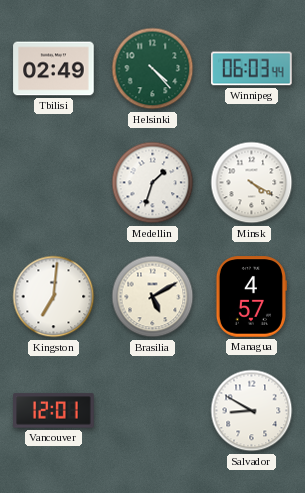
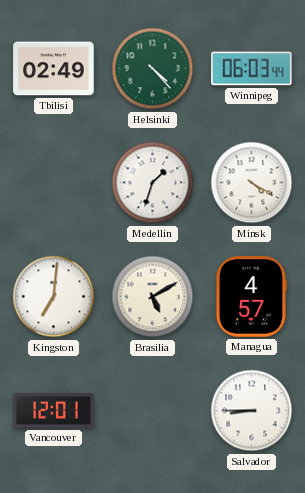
Salvador: 8:50 -> 8:45
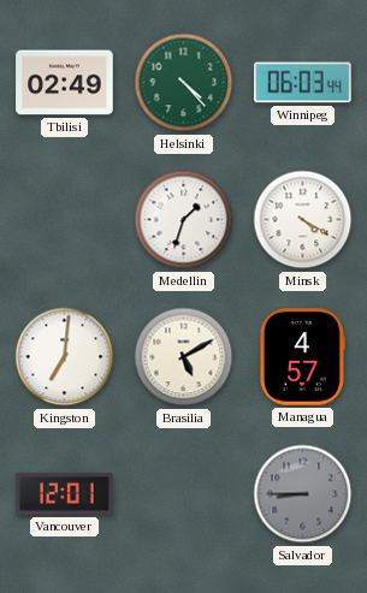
Salvador dial: white -> grey
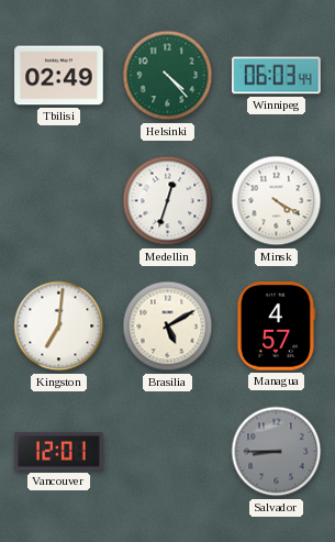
Medellin: 1:33 -> 12:33
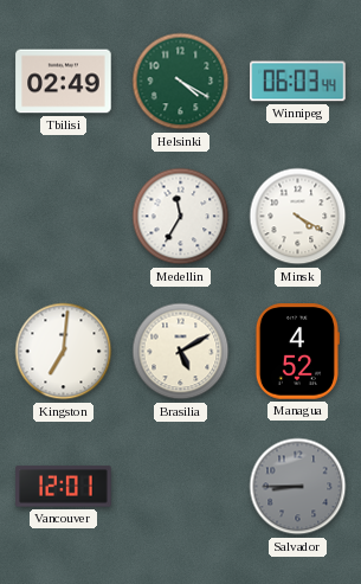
Helsinki: 4:23 -> 4:20
Medellin: 12:33 -> 11:35
Managua: 4:57 -> 4:52
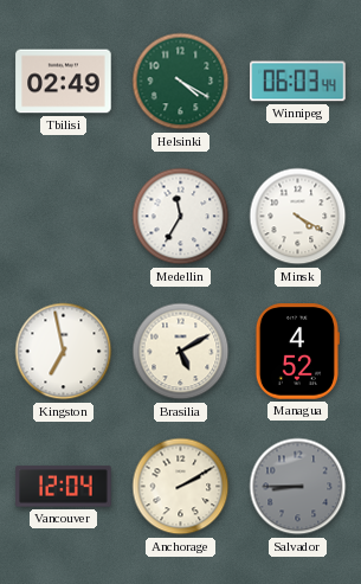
Kingston: 7:01 -> 6:58
Vancouver: 12:01 -> 12:04
Anchorage: none -> 2:10
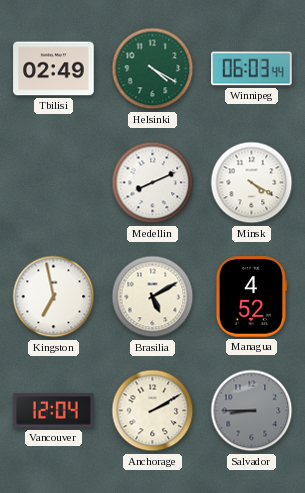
Medellin: 11:35 -> 8:11
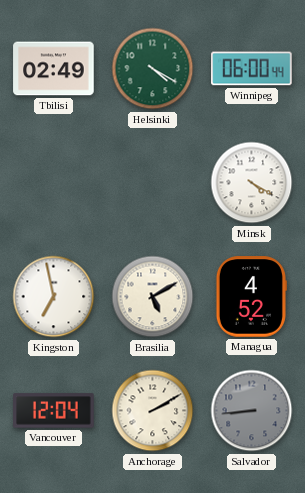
Winnipeg: 06:03 -> 06:00
Medellin: 8:11 -> none
Salvador: 8:45 -> 8:44
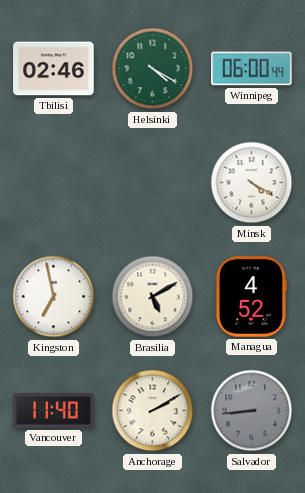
Tbilisi: 02:49 -> 02:46
Vancouver: 12:04 -> 11:40
